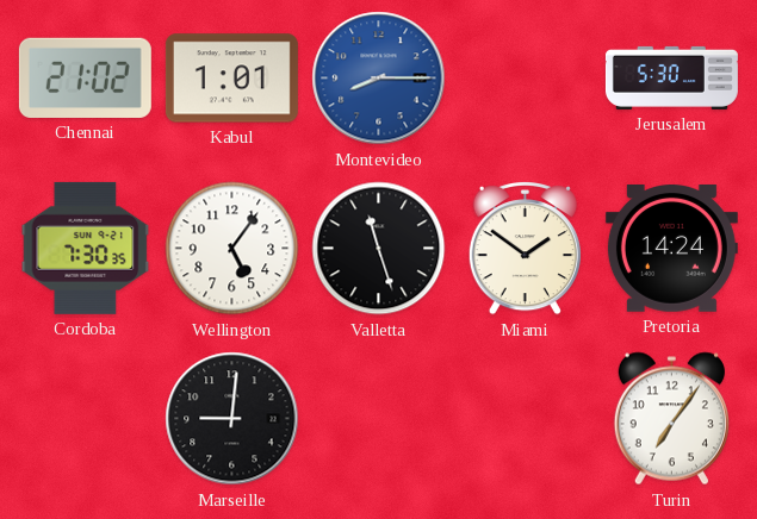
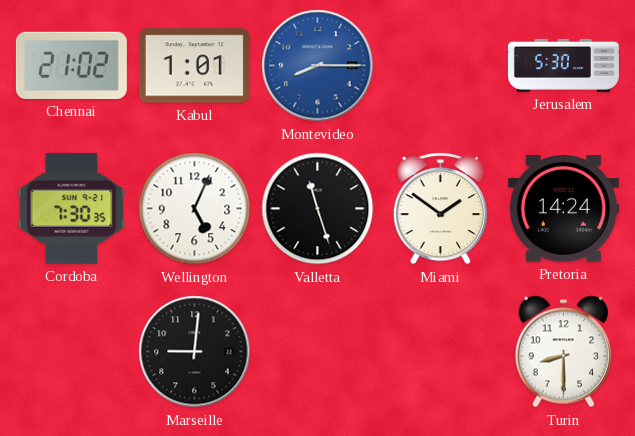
Wellington: 5:06 -> 5:04
Turin: 7:06 -> 8:30
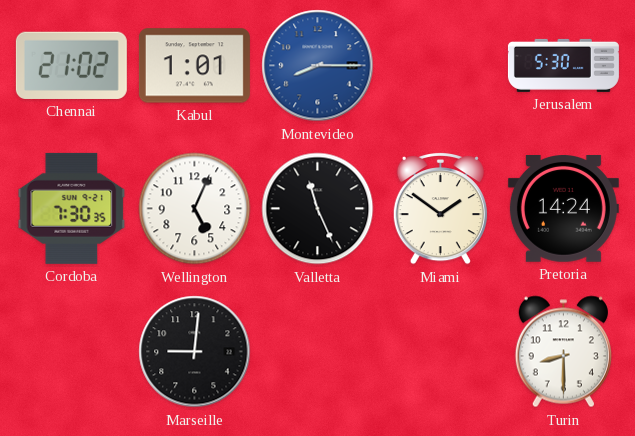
Valletta: 11:27 -> 11:26
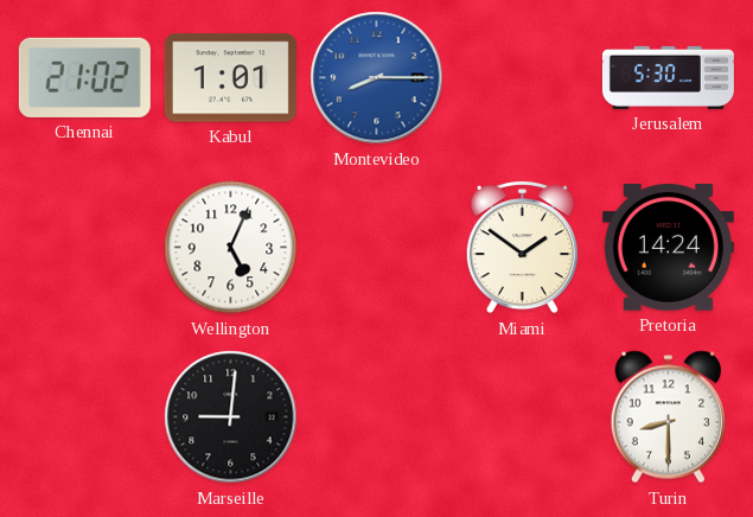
Cordoba: 7:30 -> none
Valletta: 11:26 -> none
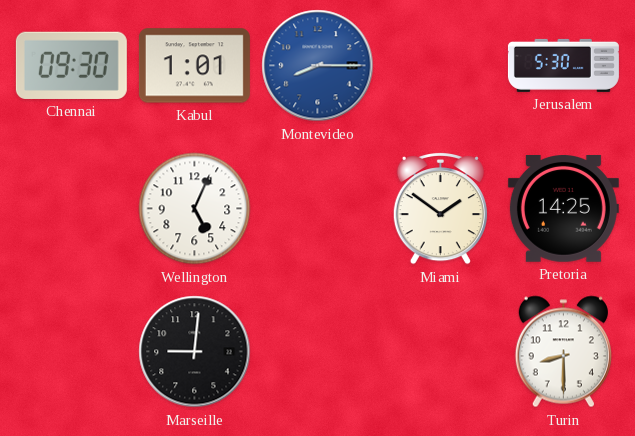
Chennai: 21:02 -> 09:30
Pretoria: 14:24 -> 14:25
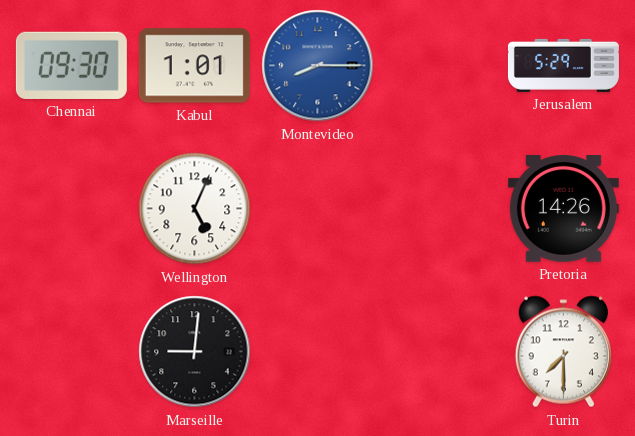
Jerusalem: 5:30 -> 5:29
Miami: 1:51 -> none
Pretoria: 14:25 -> 14:26
Turin: 8:30 -> 7:30
